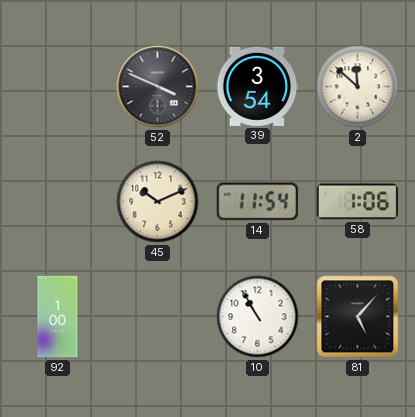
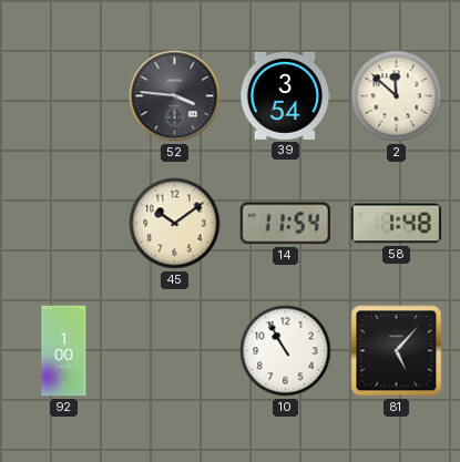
52: 3:49 -> 3:46
45: 10:11 -> 10:09
58: 1:06 -> 1:48
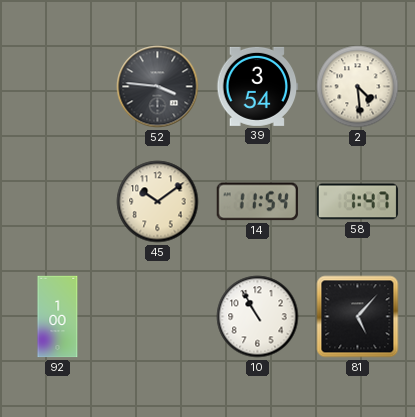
2: 11:52 -> 4:29
58: 1:48 -> 1:47
